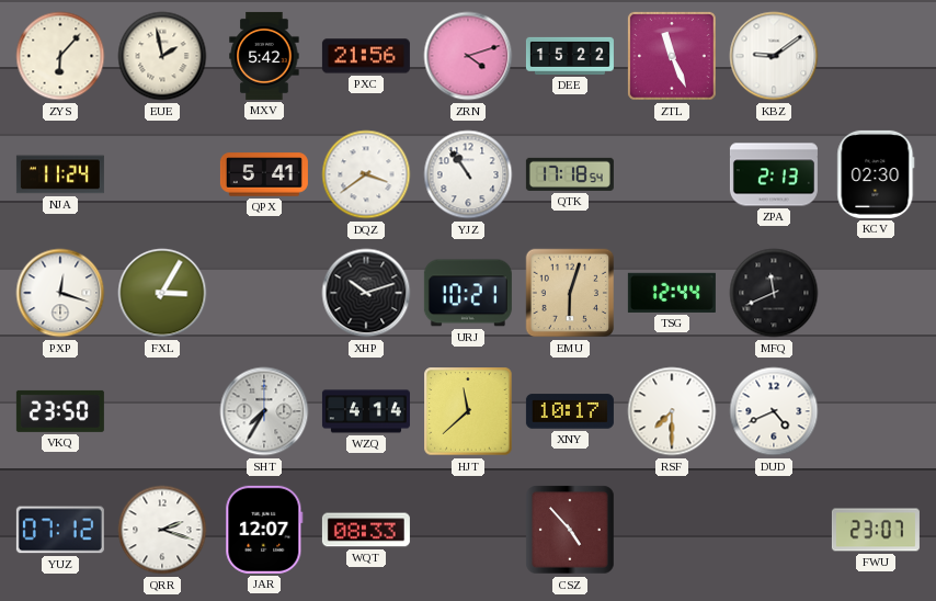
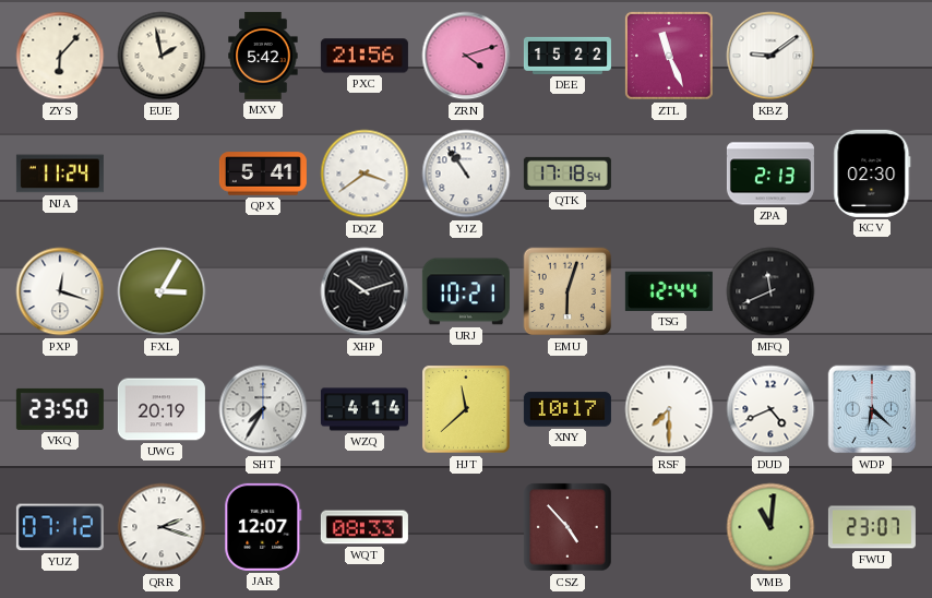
UWG: none -> 20:19
WDP: none -> 6:22
VMB: none -> 11:01
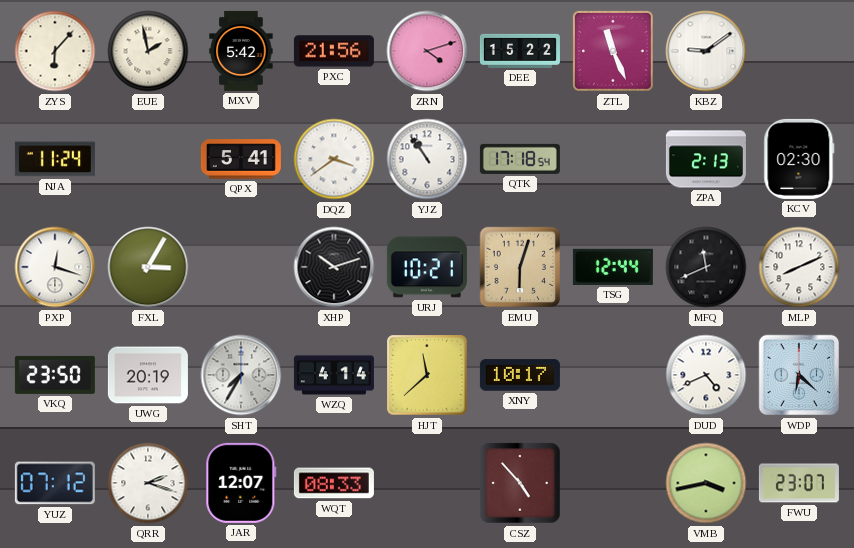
MLP: none -> 8:11
RSF: 7:30 -> none
VMB: 11:01 -> 3:43
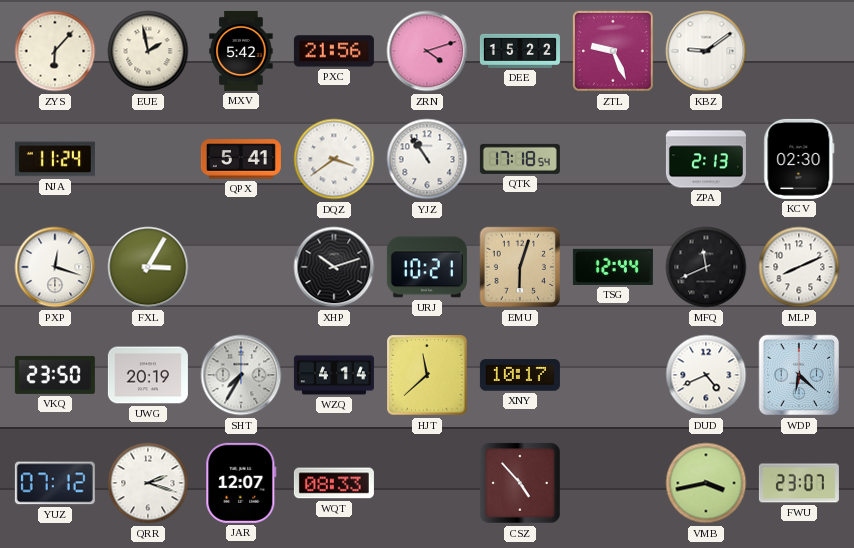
ZTL: 11:26 -> 9:26
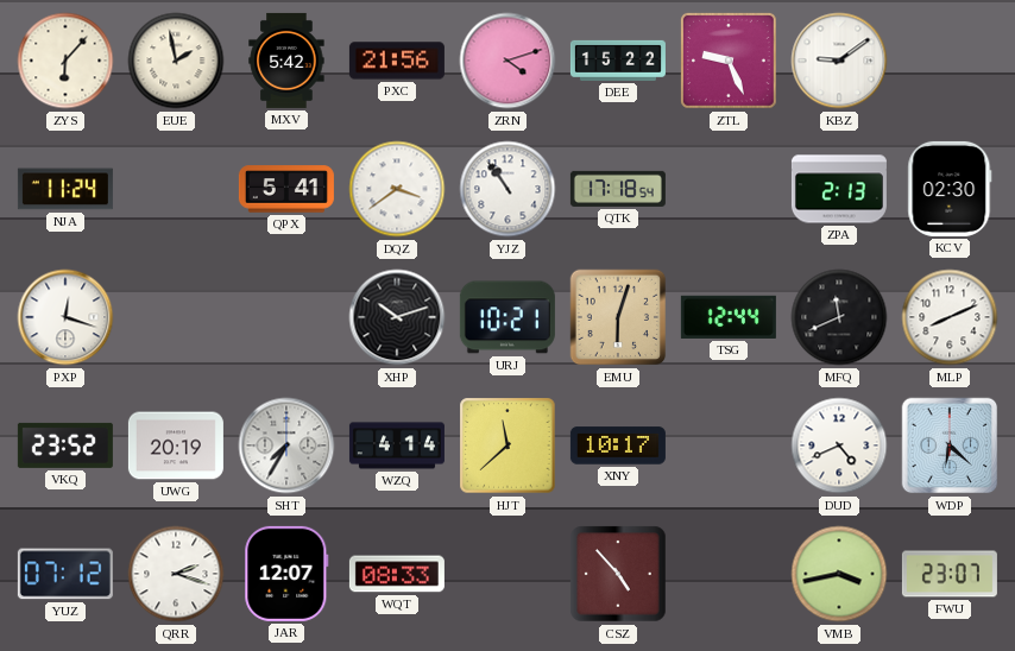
FXL: 3:05 -> none
VKQ: 23:50 -> 23:52
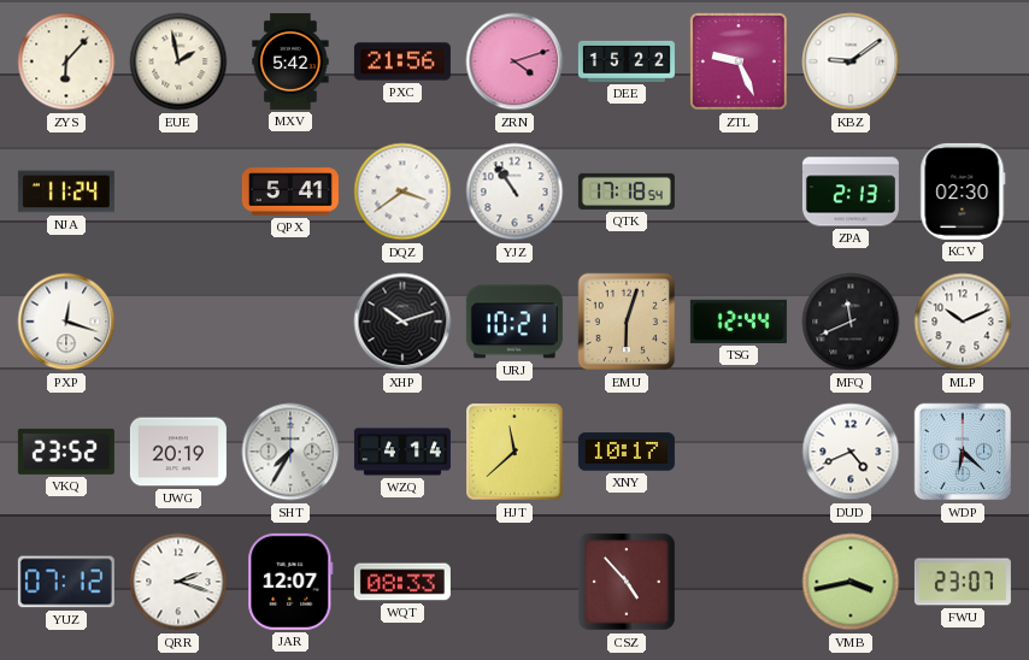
MLP: 8:11 -> 10:11
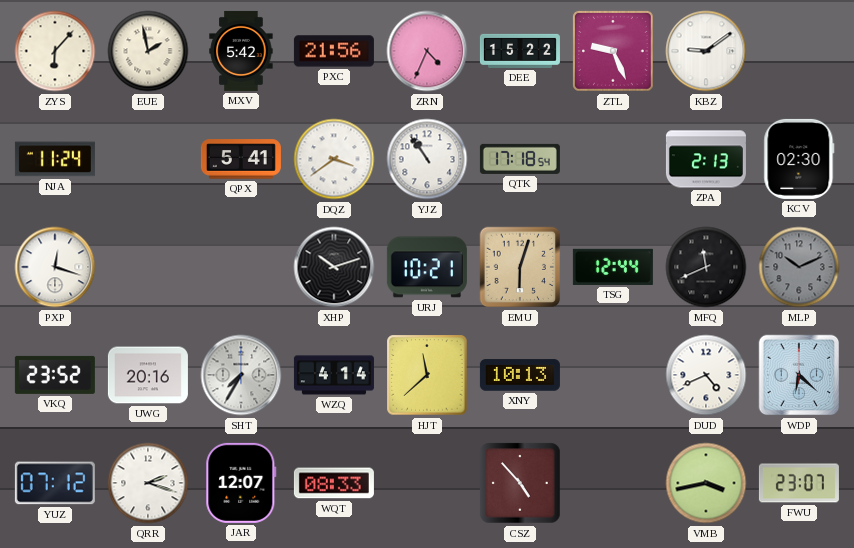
ZRN: 4:12 -> 4:34
MLP dial: white -> grey
UWG: 20:19 -> 20:16
XNY: 10:17 -> 10:13
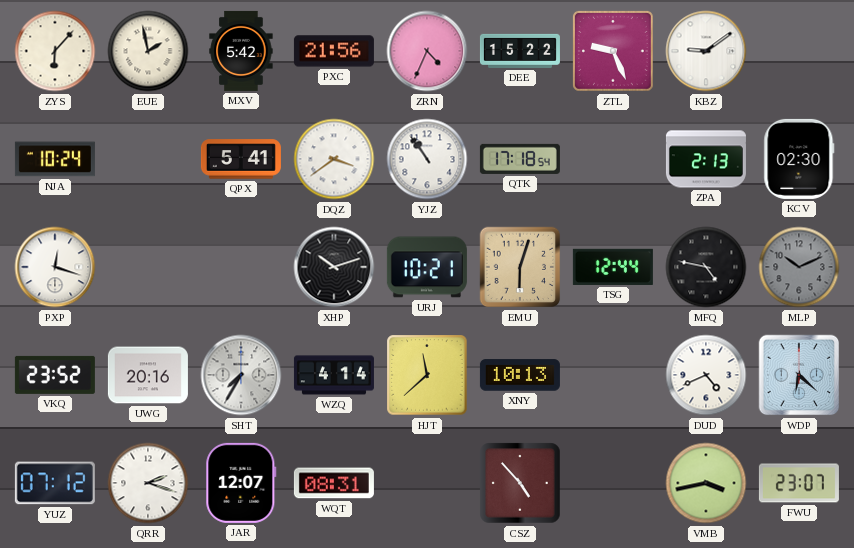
NJA: 11:24 -> 10:24
MFQ: 11:41 -> 4:47
WQT: 08:33 -> 08:31
